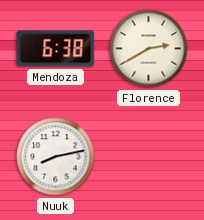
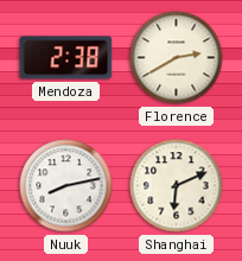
Mendoza: 6:38 -> 2:38
Shanghai: none -> 6:11
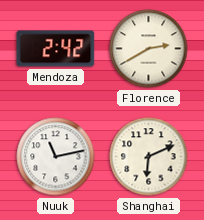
Mendoza: 2:38 -> 2:42
Nuuk: 8:13 -> 11:13
